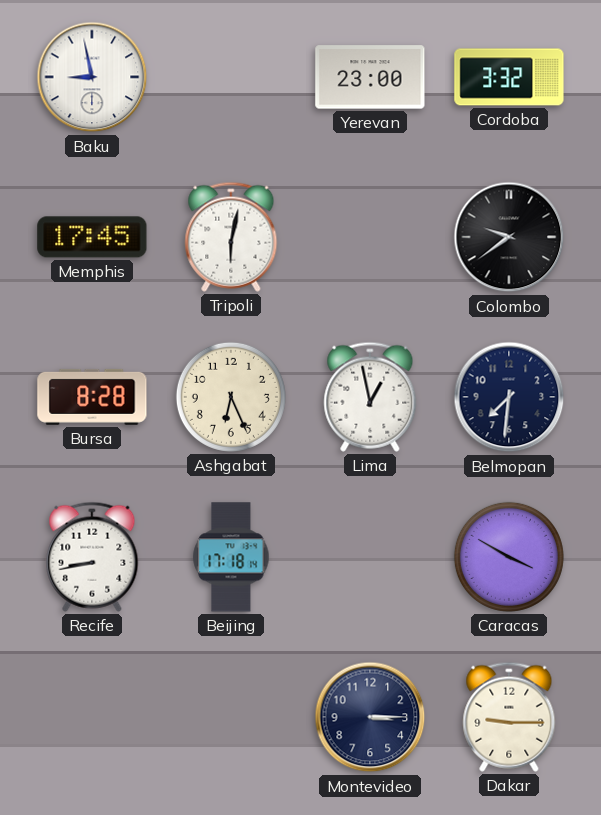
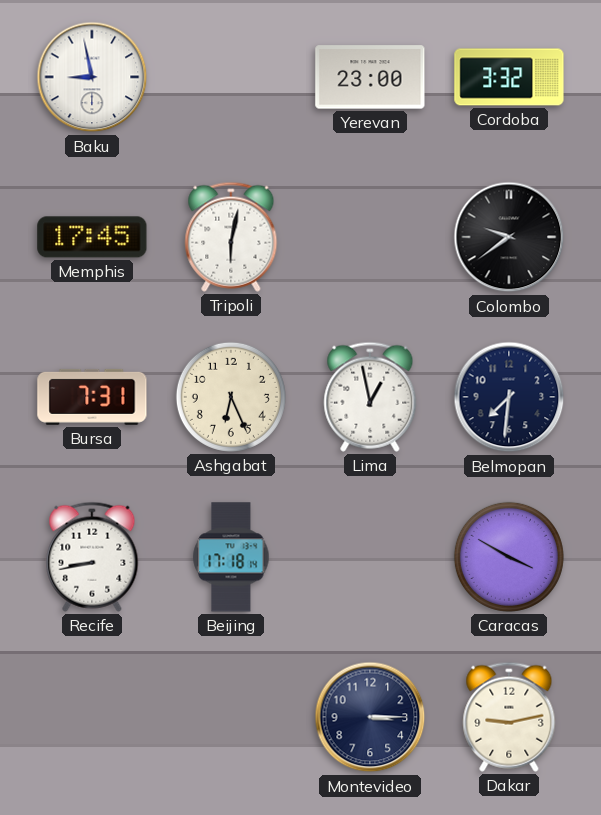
Bursa: 8:28 -> 7:31
Dakar: 9:15 -> 9:13
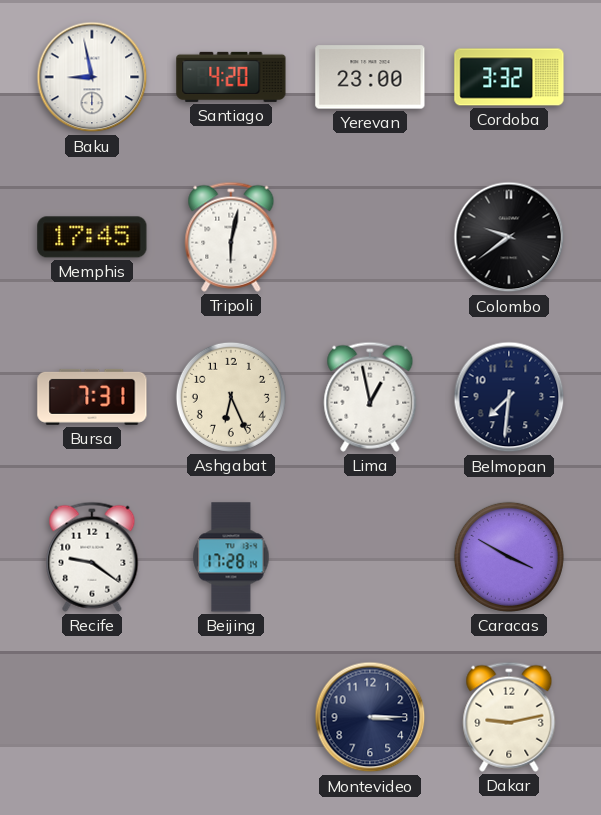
Santiago: none -> 4:20
Recife: 8:43 -> 9:21
Beijing: 17:18 -> 17:28
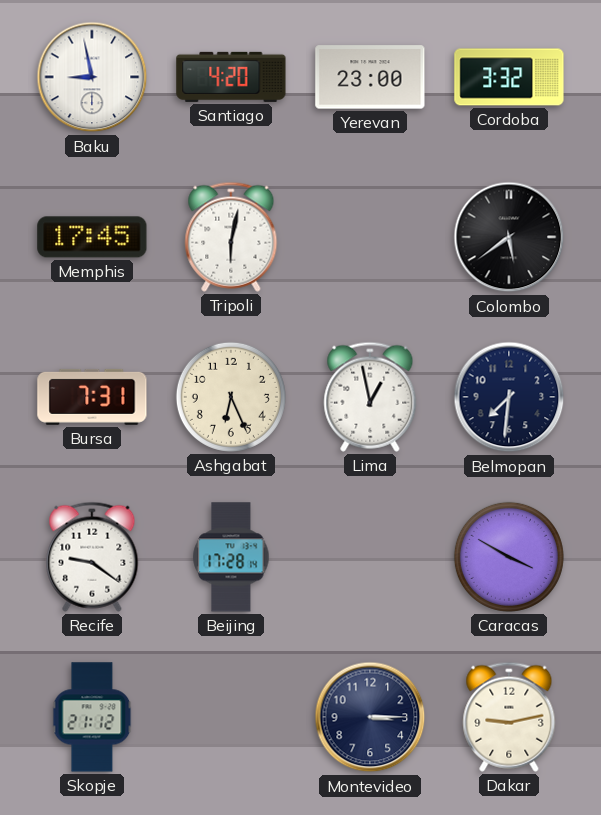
Colombo: 9:39 -> 5:39
Skopje: none -> 21:12
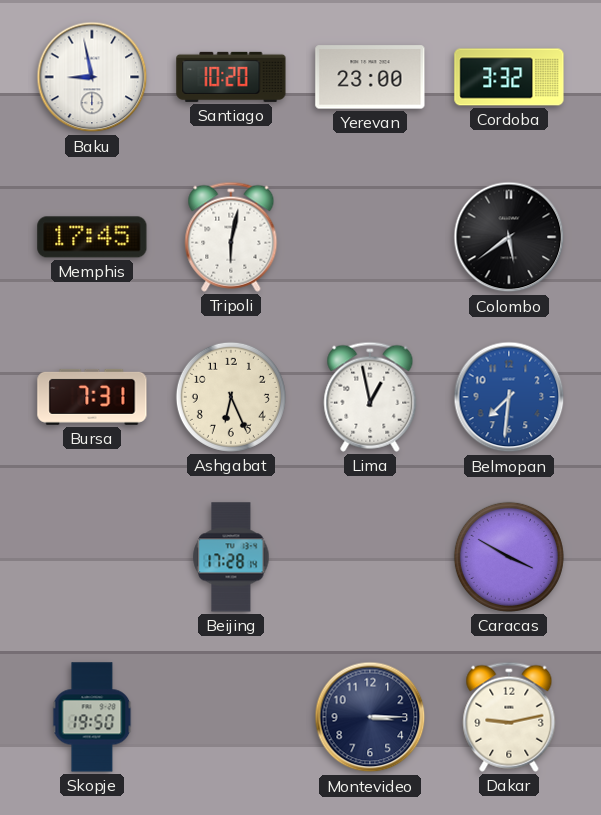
Santiago: 4:20 -> 10:20
Belmopan dial: navy -> blue
Recife: 9:21 -> none
Skopje: 21:12 -> 19:50
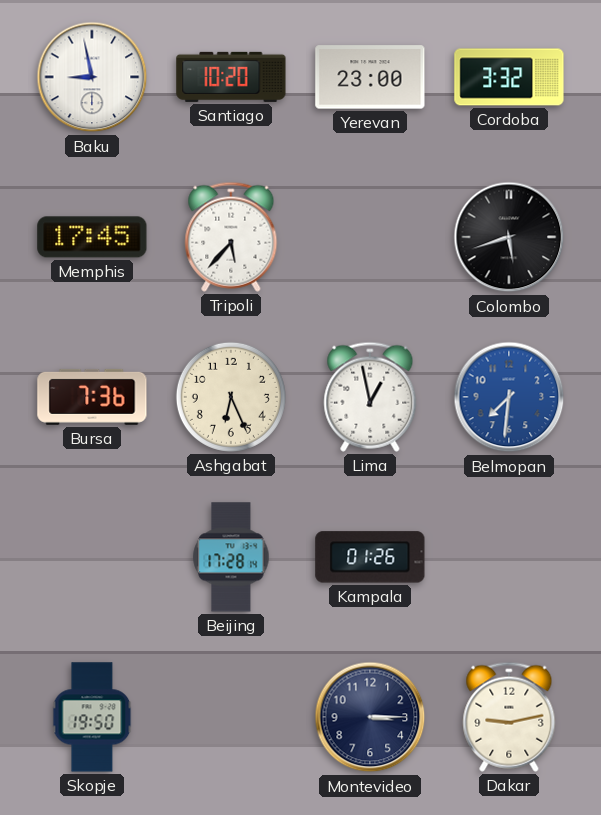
Tripoli: 6:02 -> 5:37
Colombo: 5:39 -> 5:42
Bursa: 7:31 -> 7:36
Kampala: none -> 01:26
Caracas: 3:50 -> none
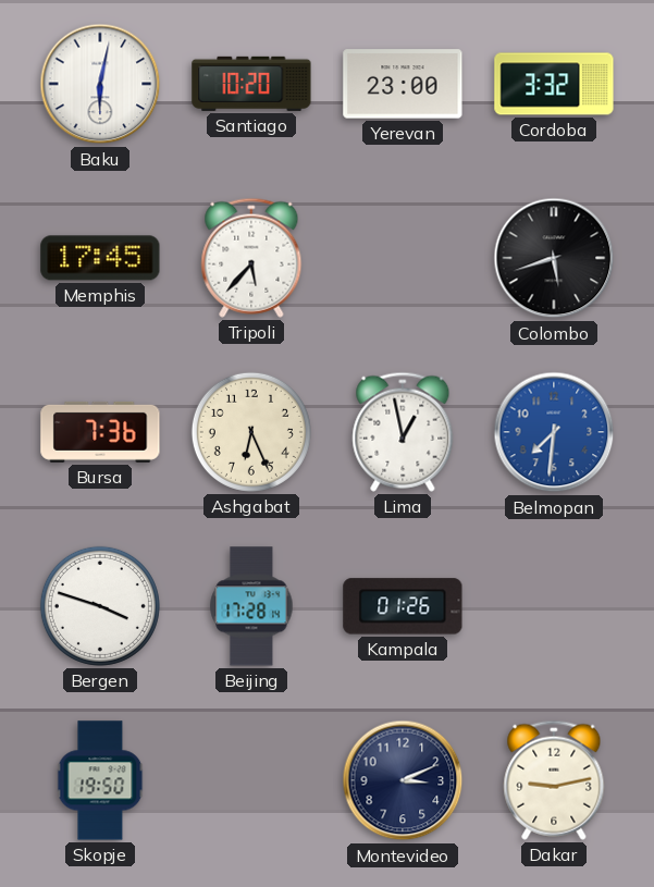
Baku: 8:58 -> 6:02
Bergen: none -> 3:48
Montevideo: 3:15 -> 3:11
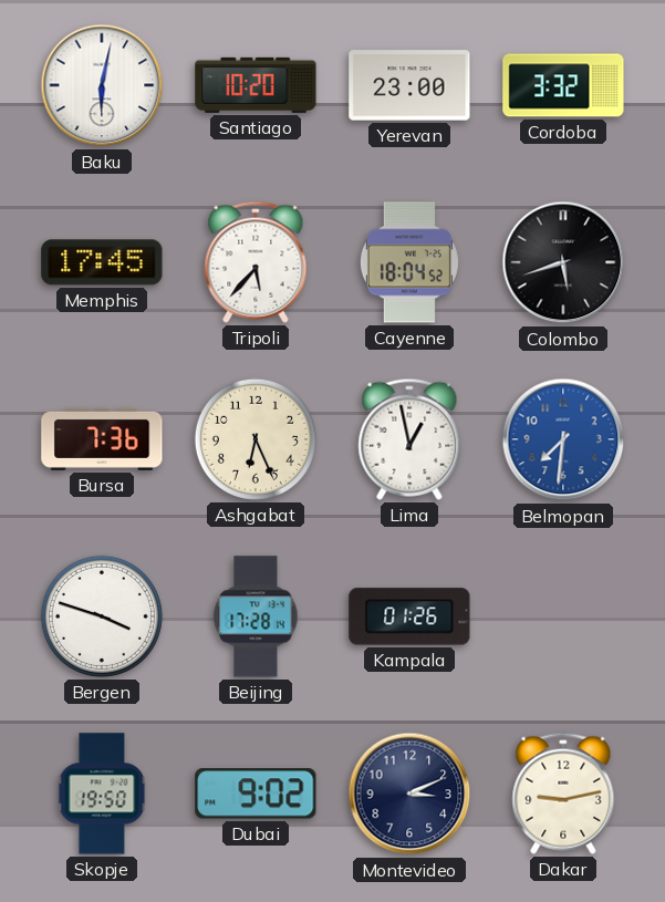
Cayenne: none -> 18:04
Dubai: none -> 9:02
